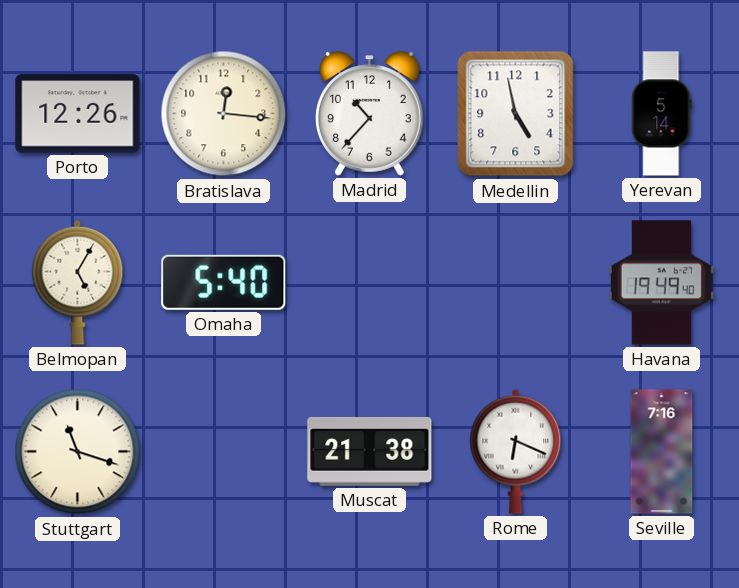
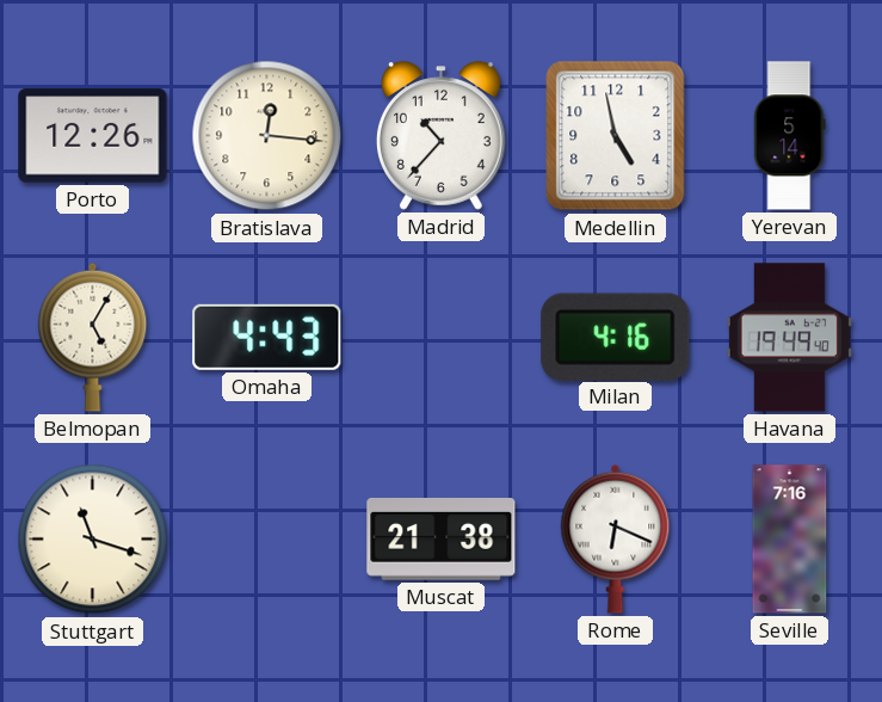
Omaha: 5:40 -> 4:43
Milan: none -> 4:16
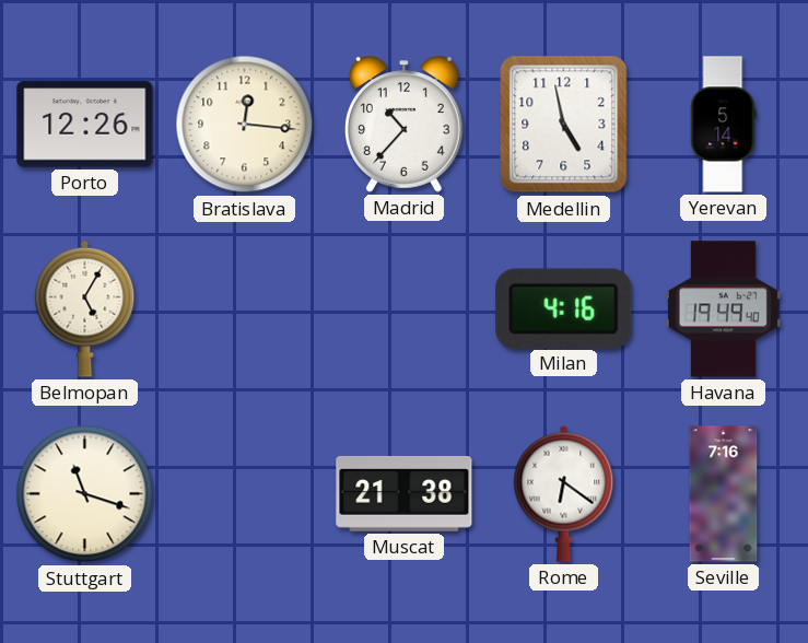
Omaha: 4:43 -> none
Rome: 6:19 -> 6:21
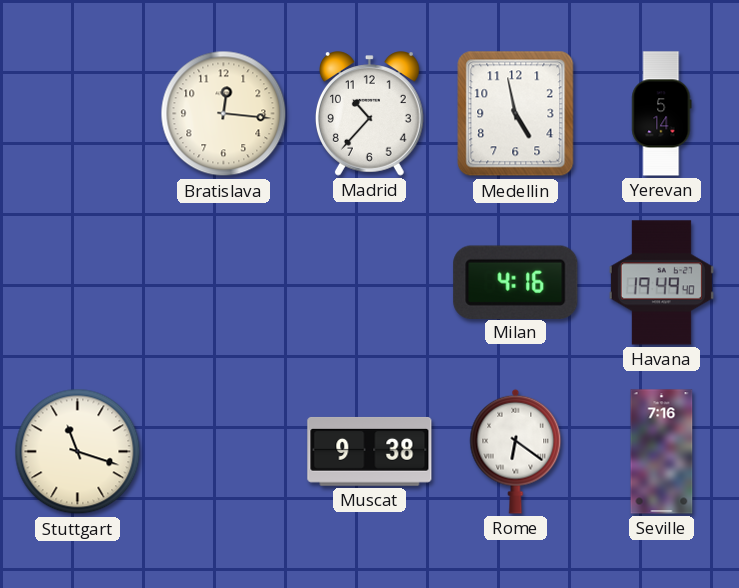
Porto: 12:26 -> none
Belmopan: 5:05 -> none
Muscat: 21:38 -> 9:38
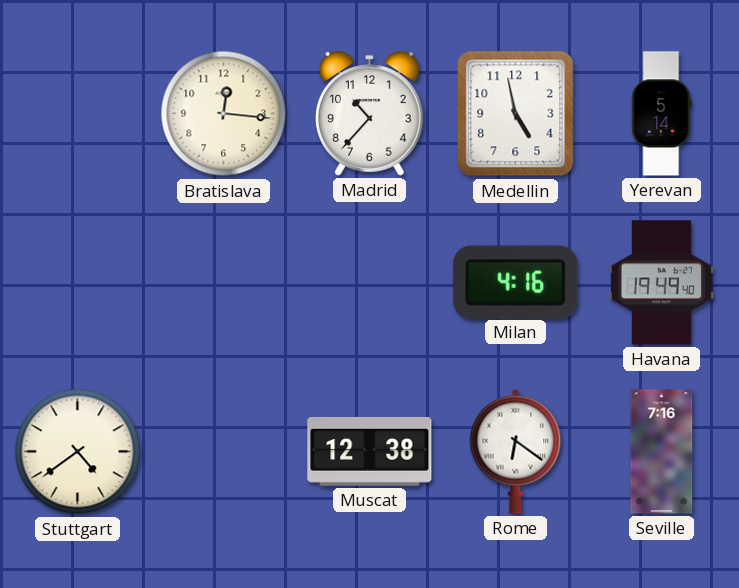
Stuttgart: 11:18 -> 4:39
Muscat: 9:38 -> 12:38
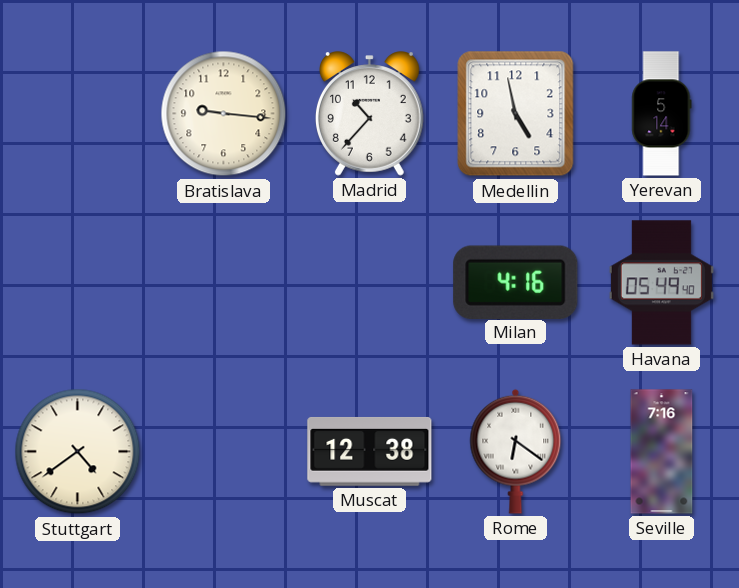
Bratislava: 12:16 -> 9:16
Havana: 19:49 -> 05:49
